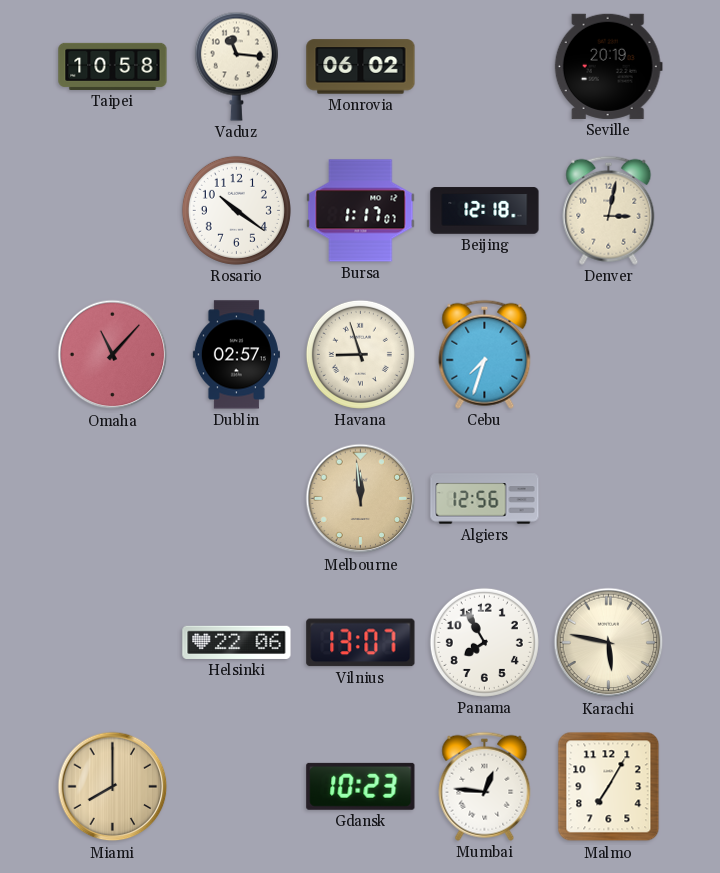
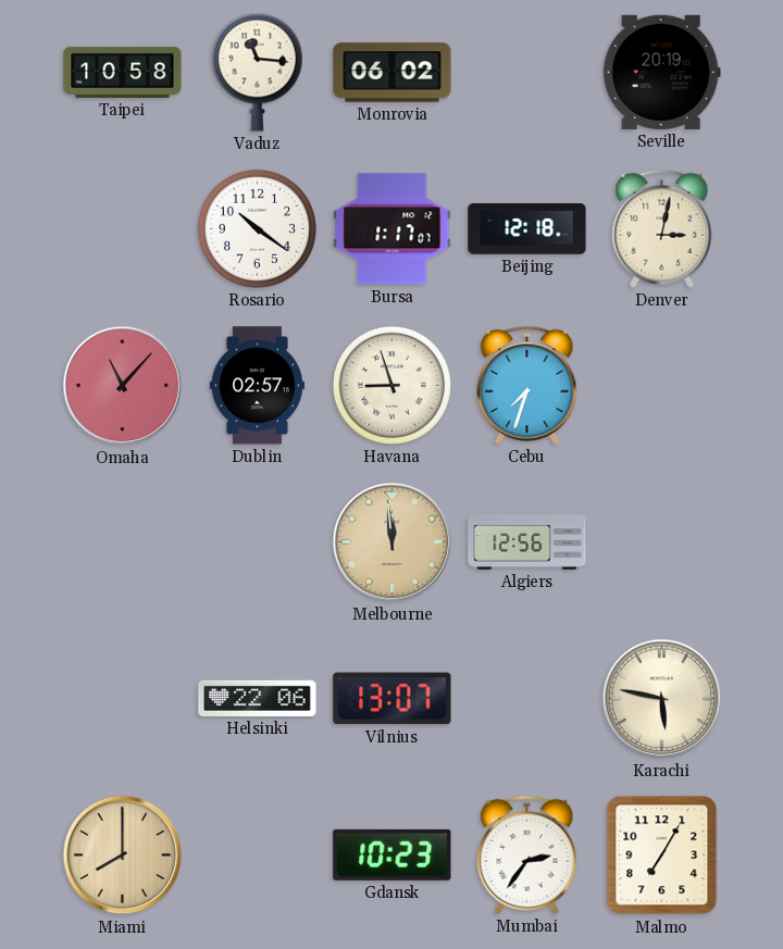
Panama: 7:55 -> none
Mumbai: 12:46 -> 2:36
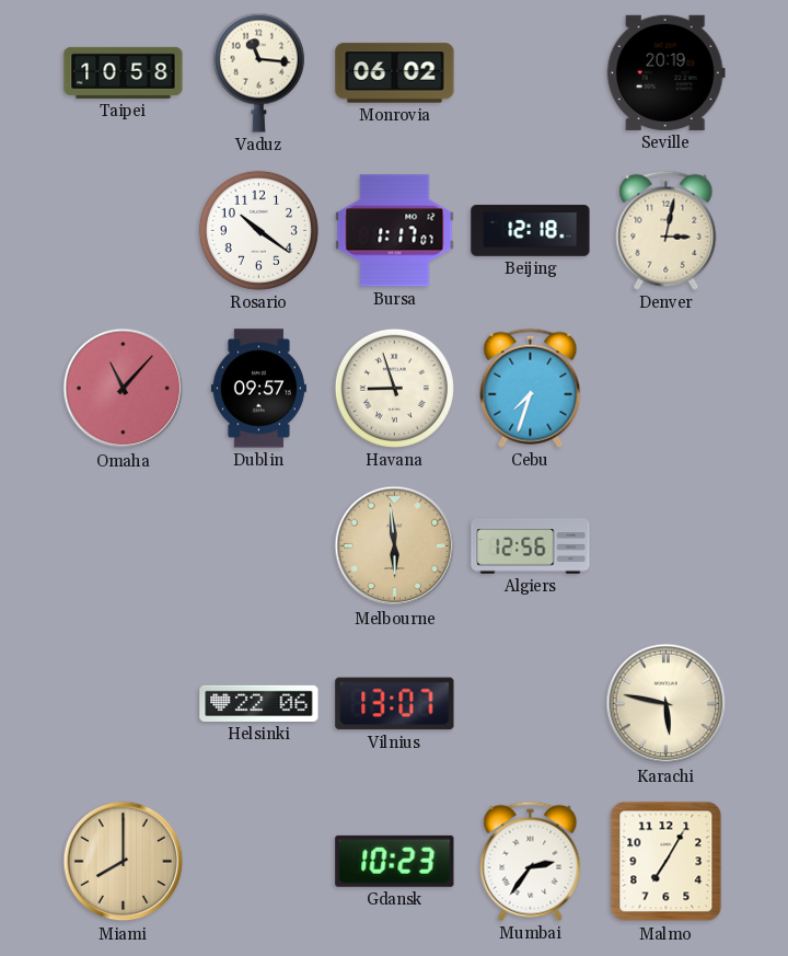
Dublin: 02:57 -> 09:57
Melbourne: 11:59 -> 5:59
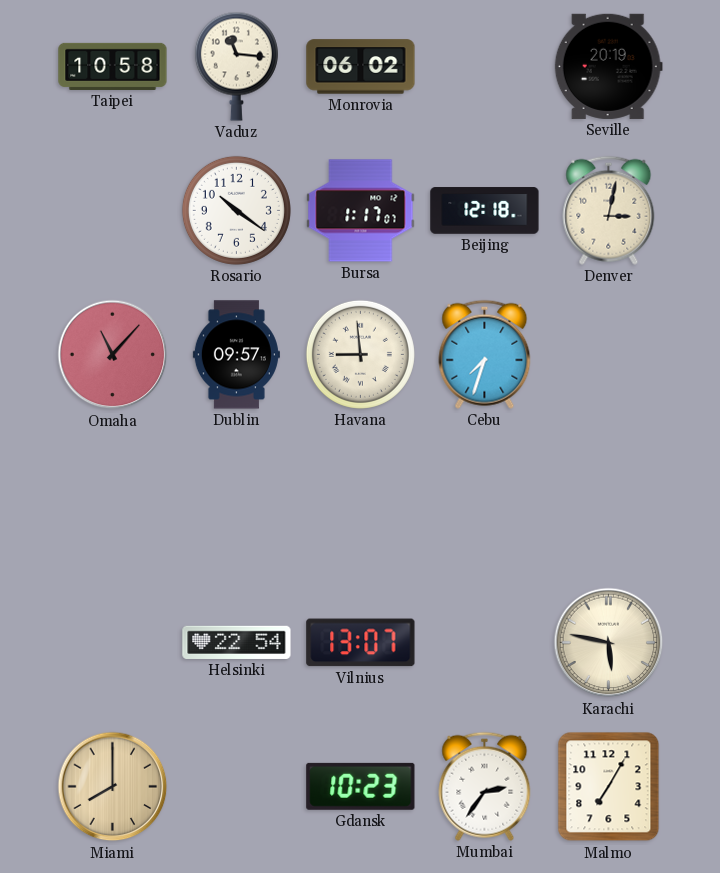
Havana: 8:57 -> 8:59
Melbourne: 5:59 -> none
Algiers: 12:56 -> none
Helsinki: 22:06 -> 22:54
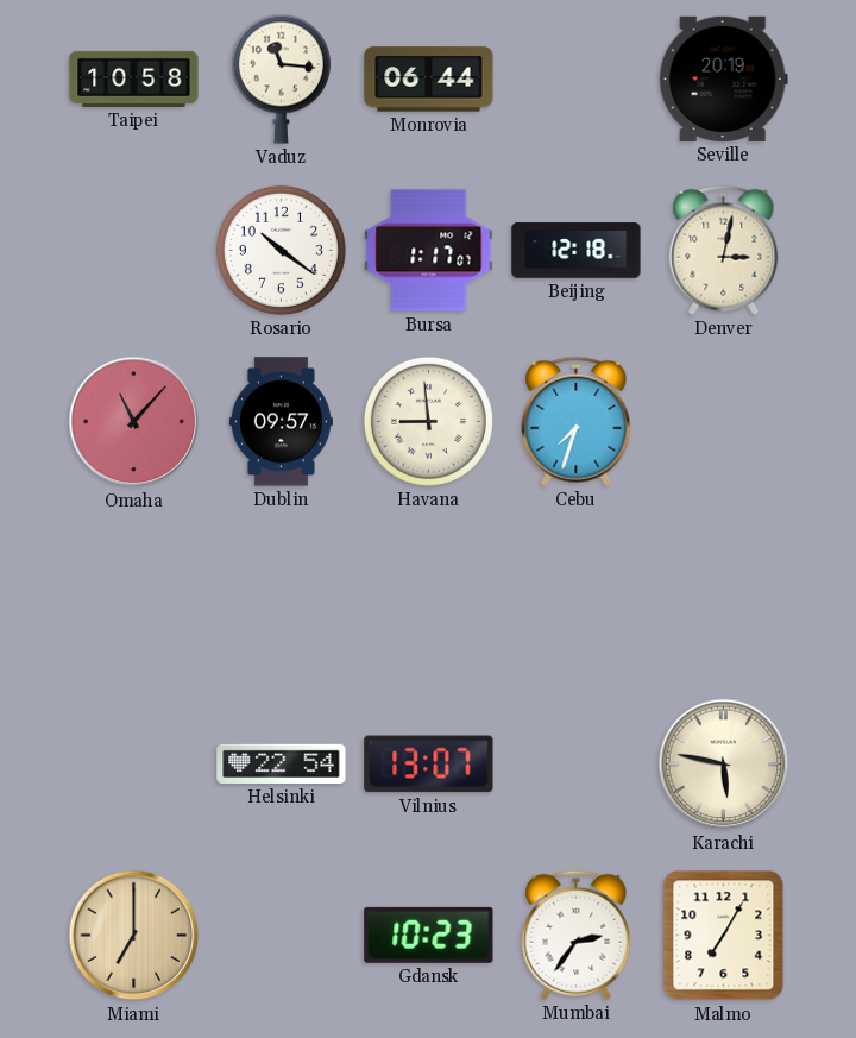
Monrovia: 06:02 -> 06:44
Miami: 8:00 -> 7:00
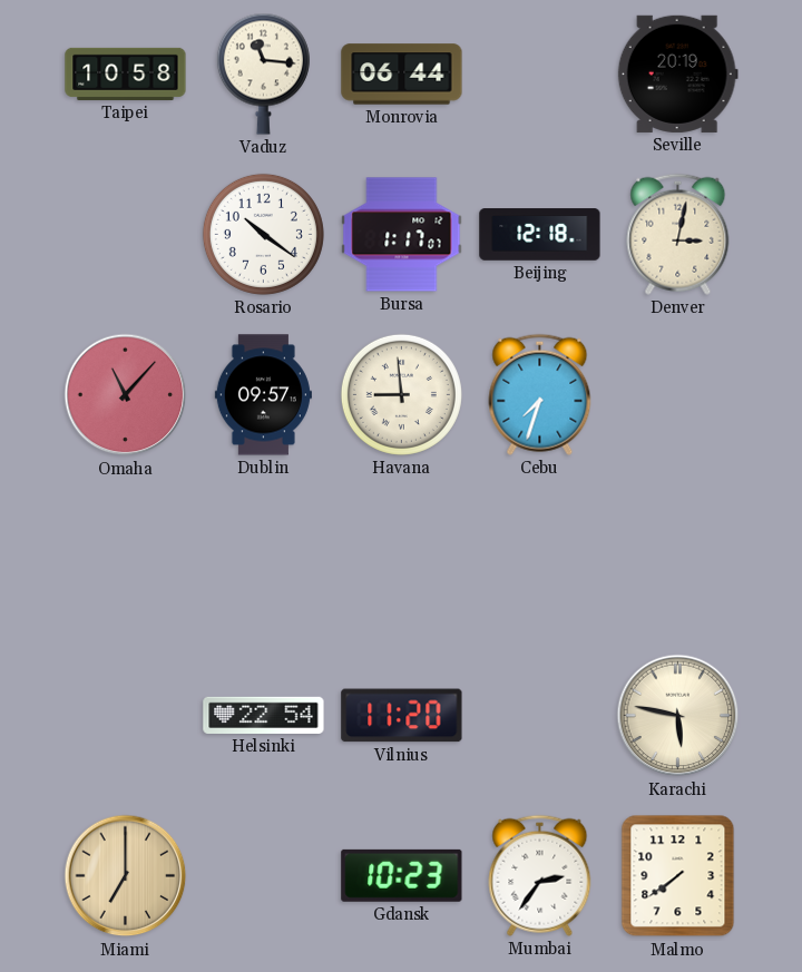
Vilnius: 13:07 -> 11:20
Malmo: 7:05 -> 7:39
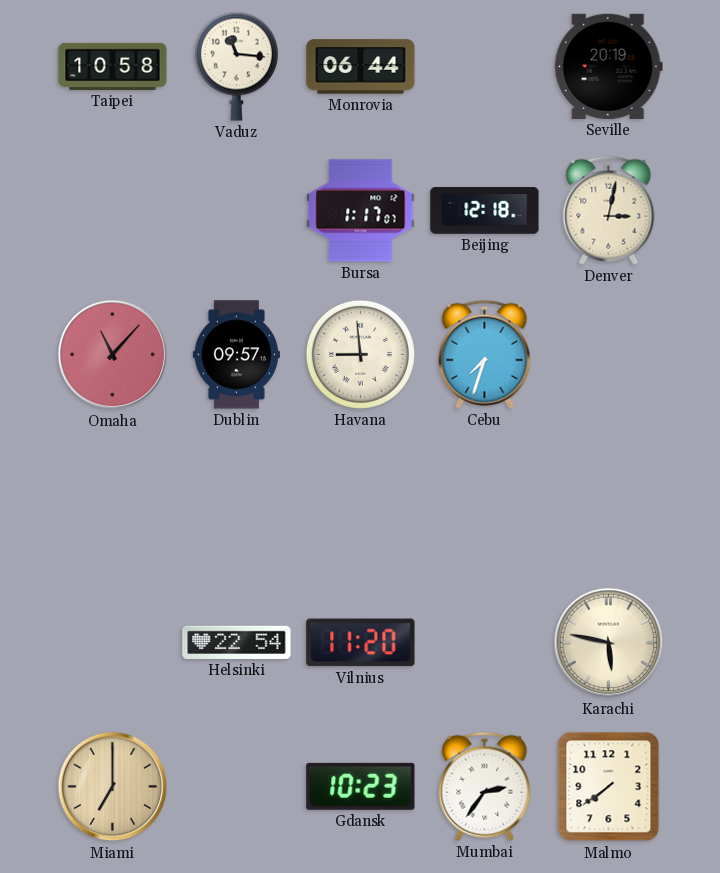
Rosario: 10:21 -> none
